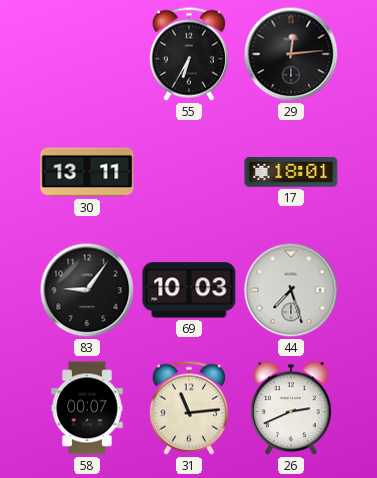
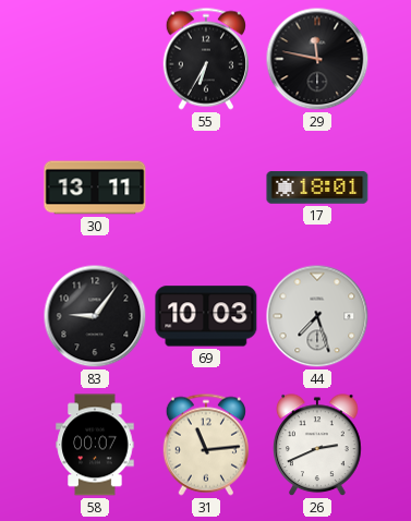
29: 12:14 -> 11:47
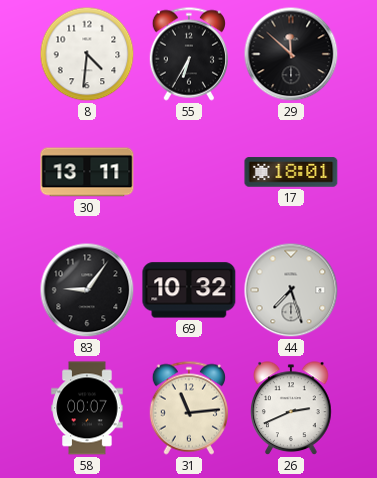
8: none -> 4:31
29: 11:47 -> 11:52
69: 10:03 -> 10:32
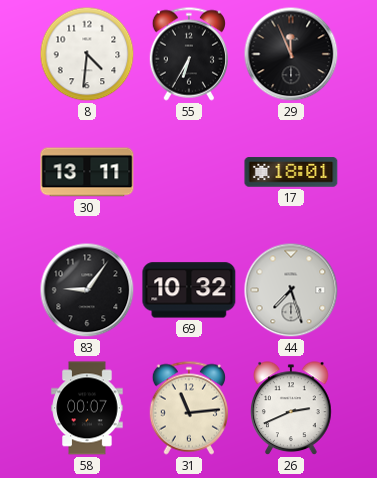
29: 11:52 -> 11:56
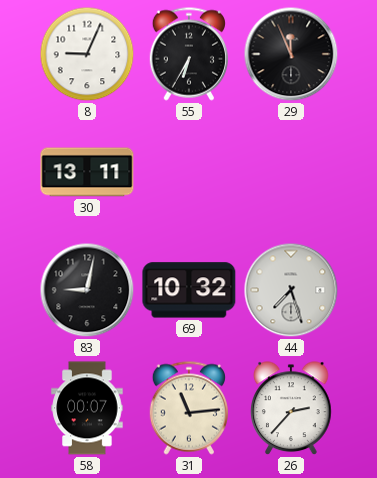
8: 4:31 -> 9:04
17: 18:01 -> none
83: 9:06 -> 9:02
26: 2:41 -> 2:37
